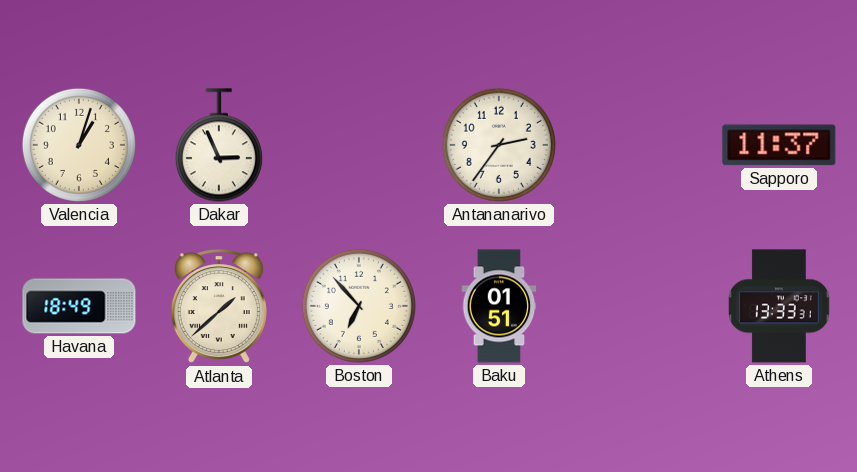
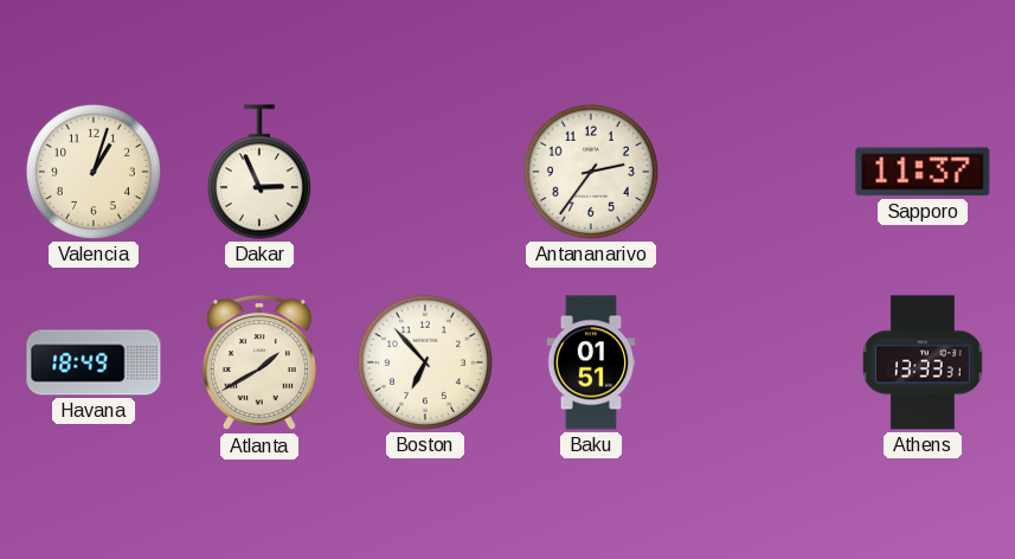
Atlanta: 1:38 -> 1:40
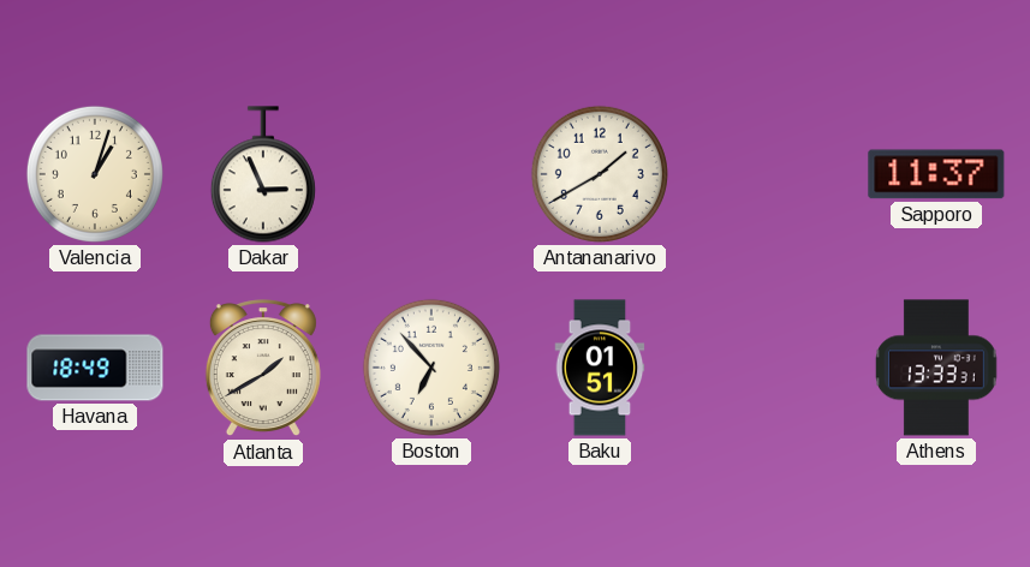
Antananarivo: 2:36 -> 1:40
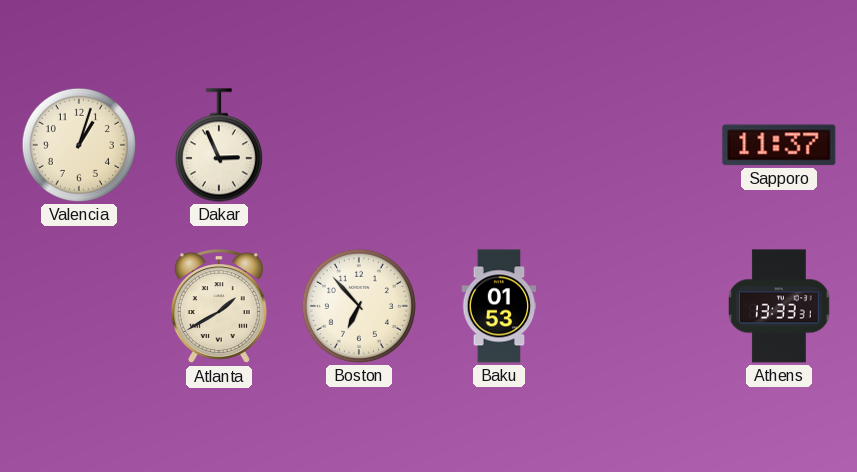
Antananarivo: 1:40 -> none
Havana: 18:49 -> none
Baku: 01:51 -> 01:53
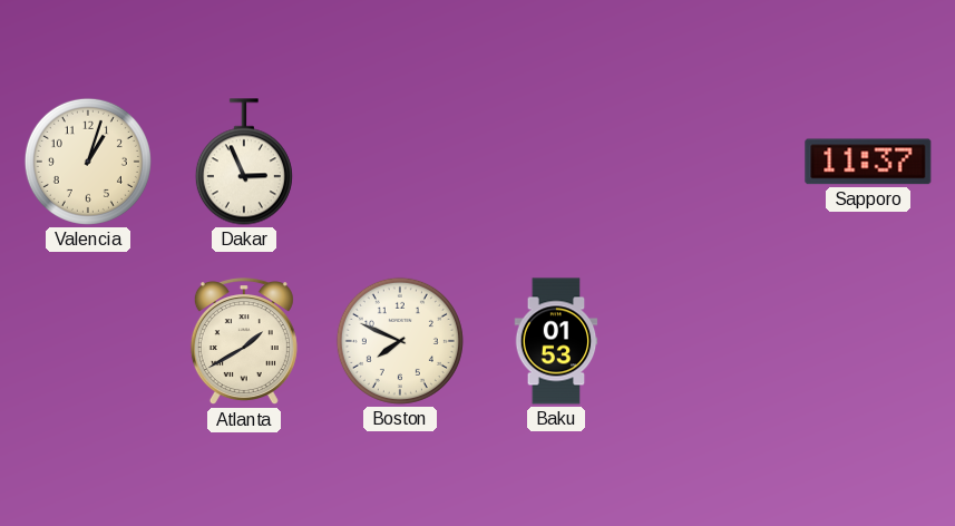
Boston: 6:53 -> 7:49
Athens: 13:33 -> none
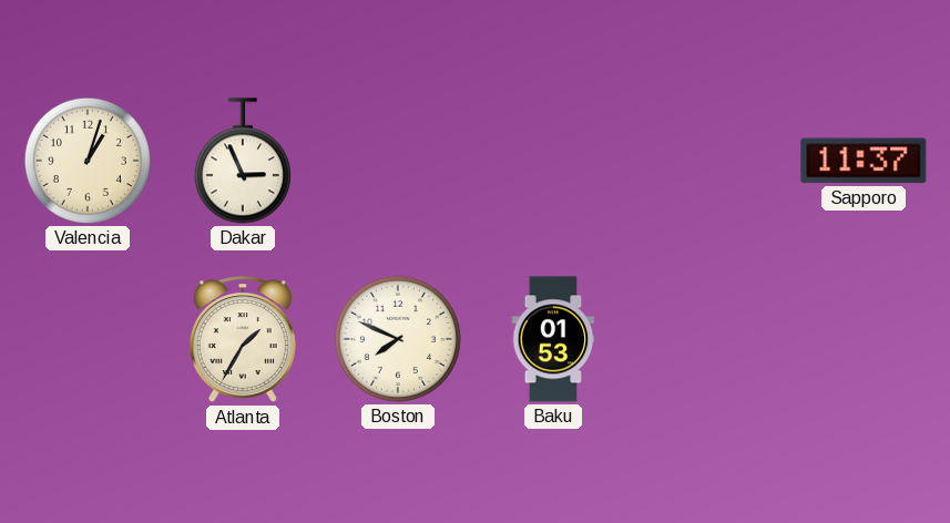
Atlanta: 1:40 -> 1:35
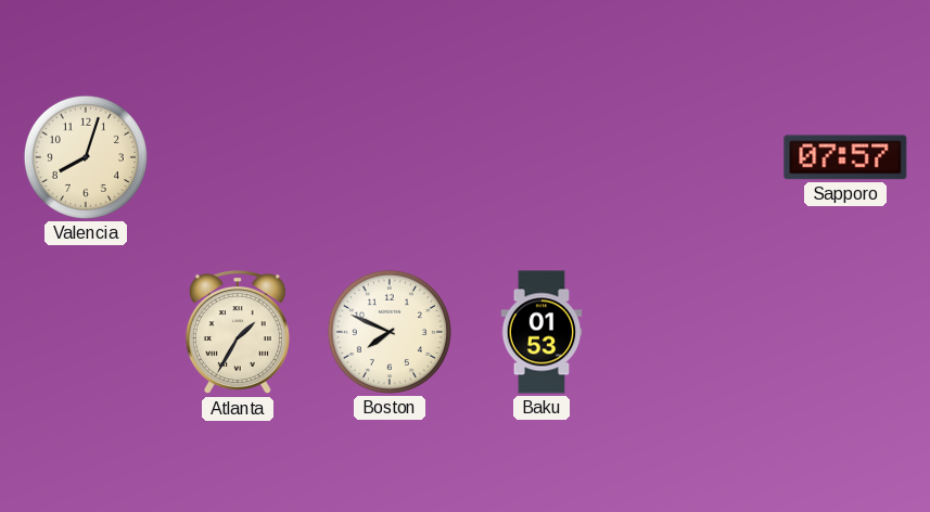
Valencia: 1:03 -> 8:03
Dakar: 2:56 -> none
Sapporo: 11:37 -> 07:57
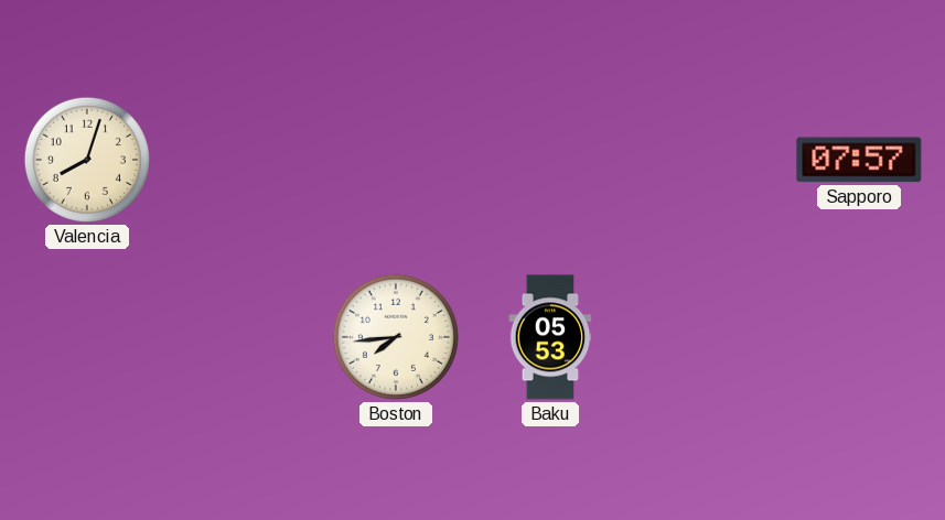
Atlanta: 1:35 -> none
Boston: 7:49 -> 7:44
Baku: 01:53 -> 05:53
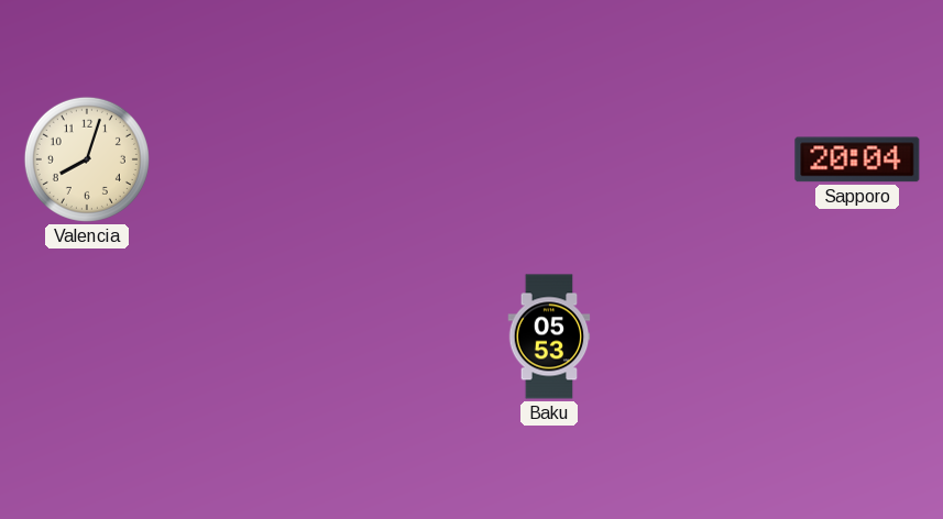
Sapporo: 07:57 -> 20:04
Boston: 7:44 -> none
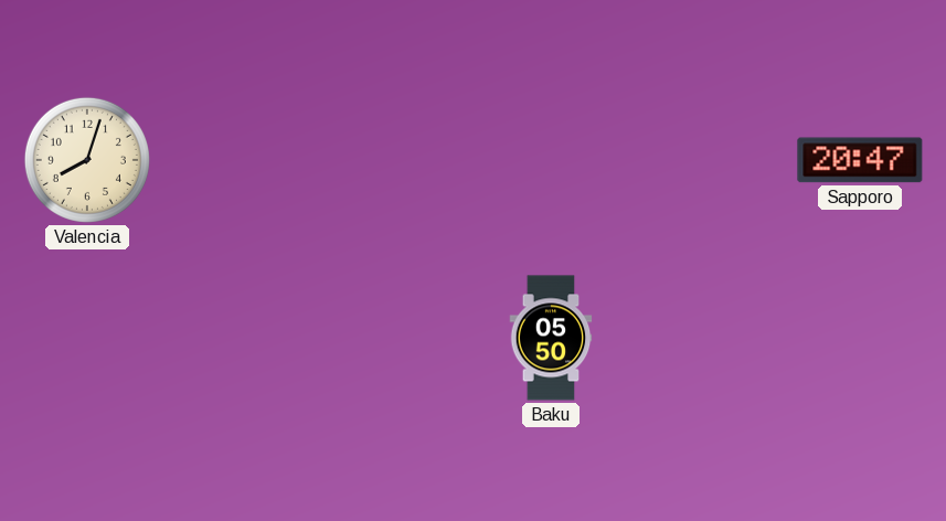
Sapporo: 20:04 -> 20:47
Baku: 05:53 -> 05:50
